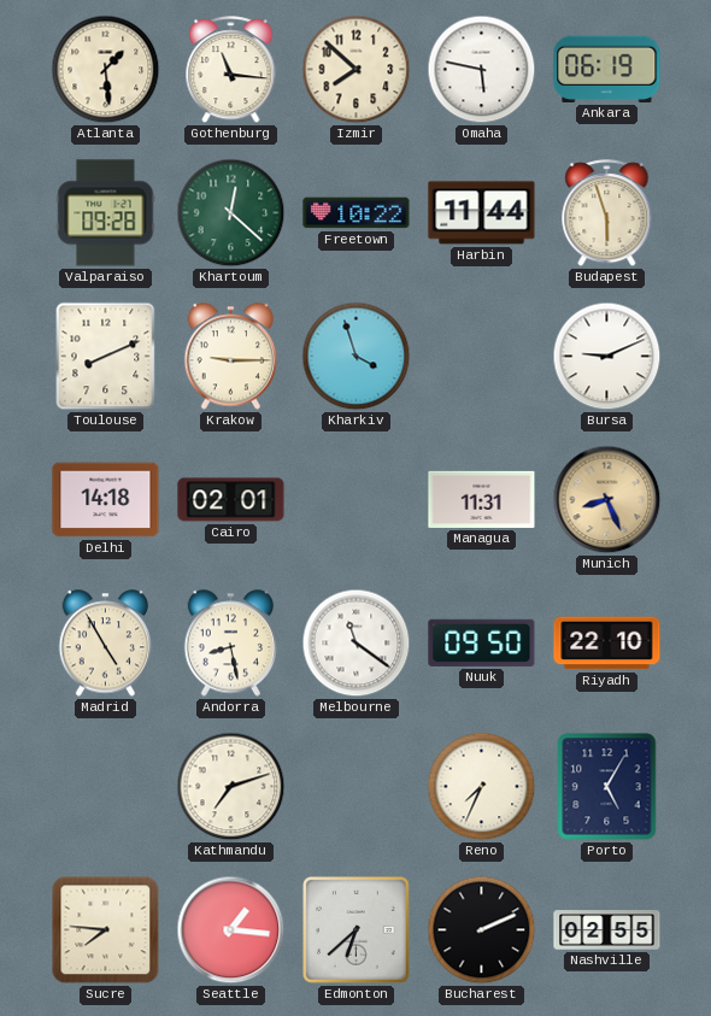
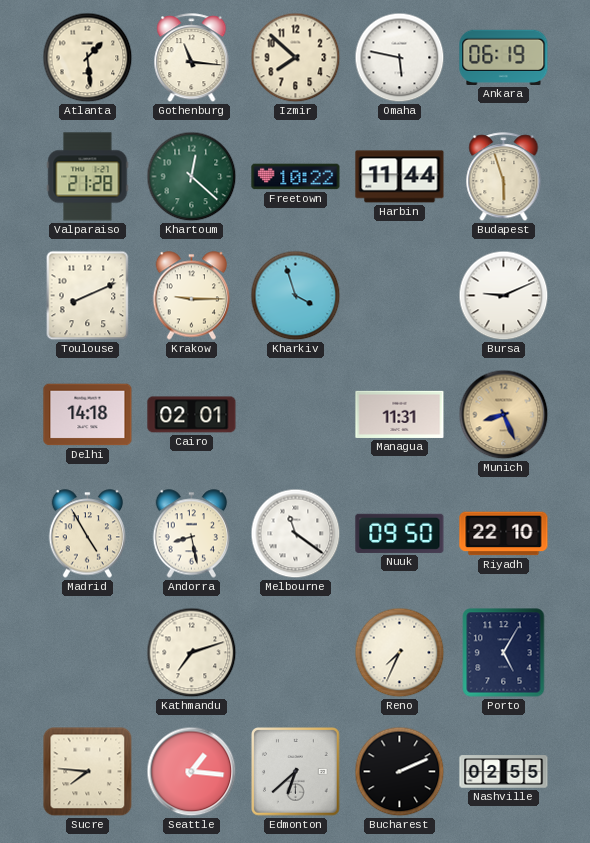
Valparaiso: 09:28 -> 21:28
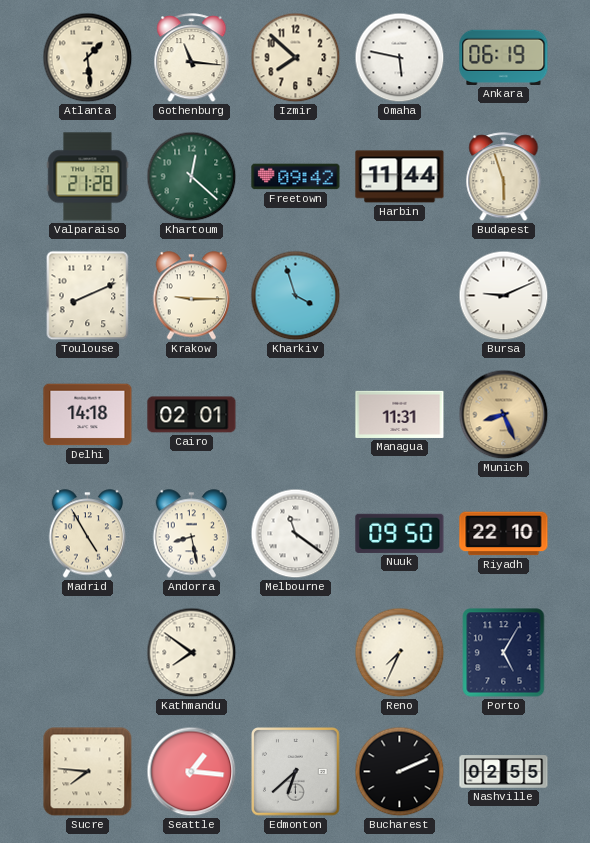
Freetown: 10:22 -> 09:42
Kathmandu: 7:12 -> 7:51
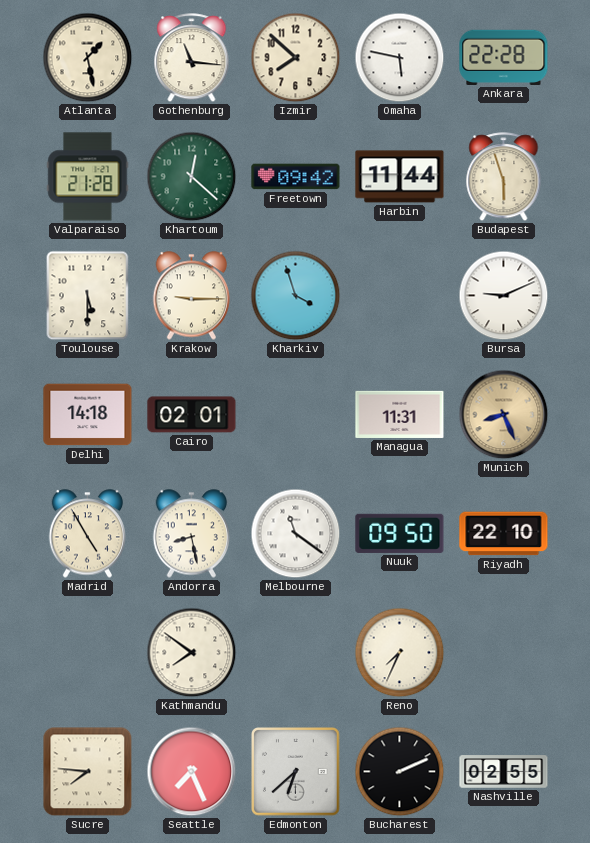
Atlanta: 1:29 -> 1:28
Ankara: 06:19 -> 22:28
Toulouse: 8:11 -> 5:30
Porto: 5:05 -> none
Seattle: 1:16 -> 7:26
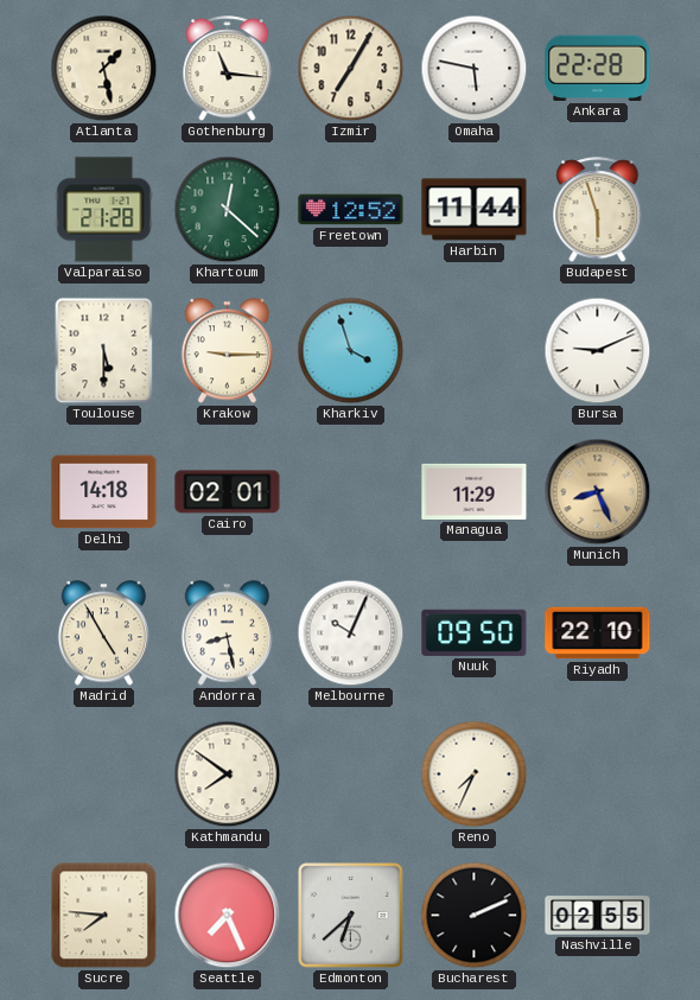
Izmir: 7:52 -> 7:05
Freetown: 09:42 -> 12:52
Managua: 11:31 -> 11:29
Melbourne: 11:21 -> 10:04
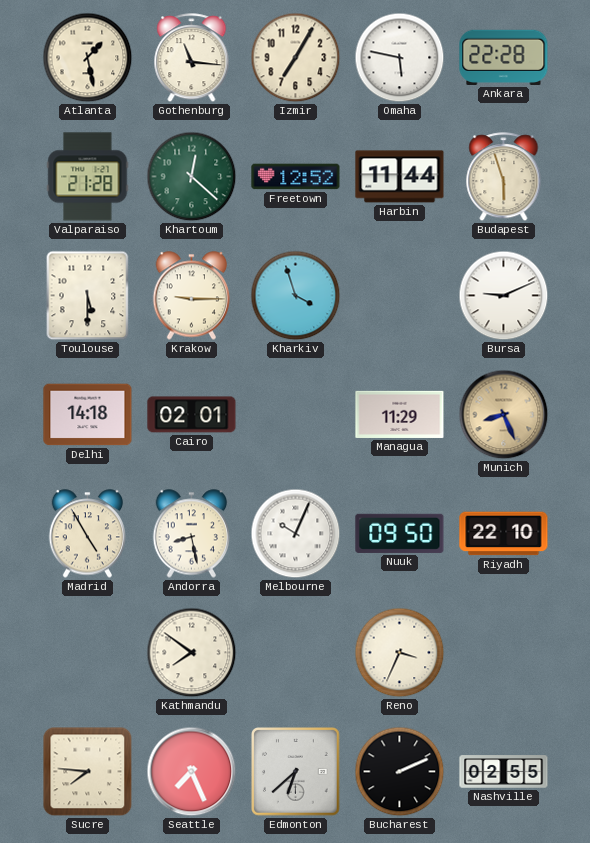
Reno: 7:34 -> 3:34
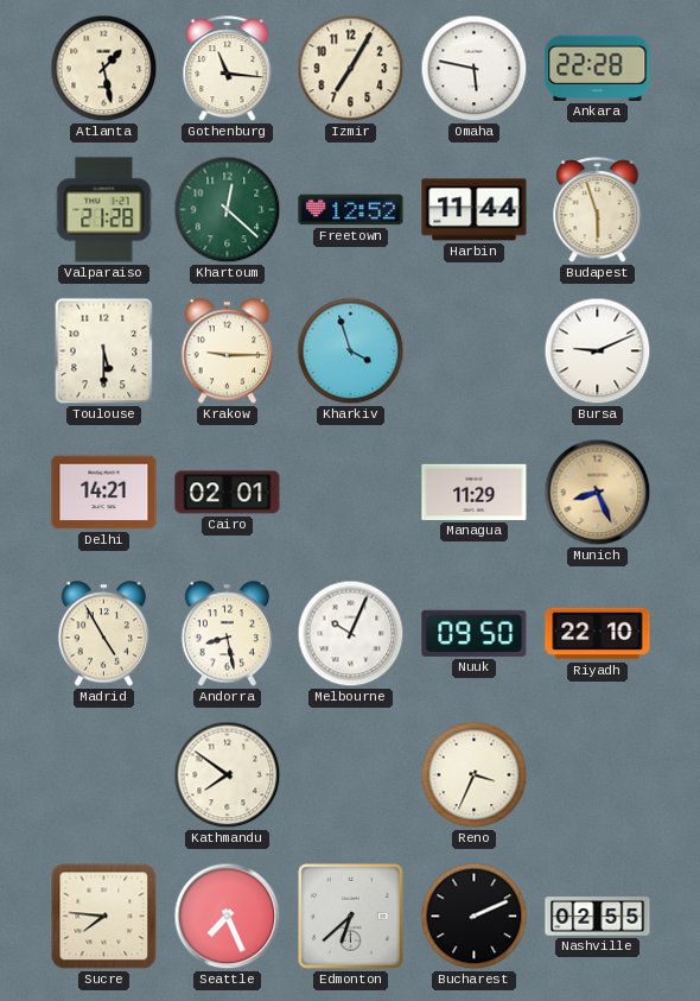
Delhi: 14:18 -> 14:21
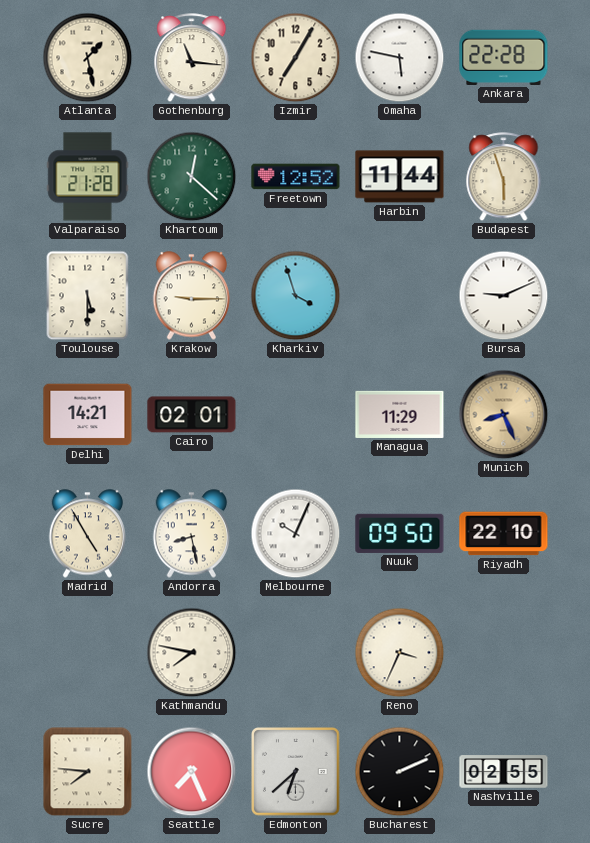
Kathmandu: 7:51 -> 7:47
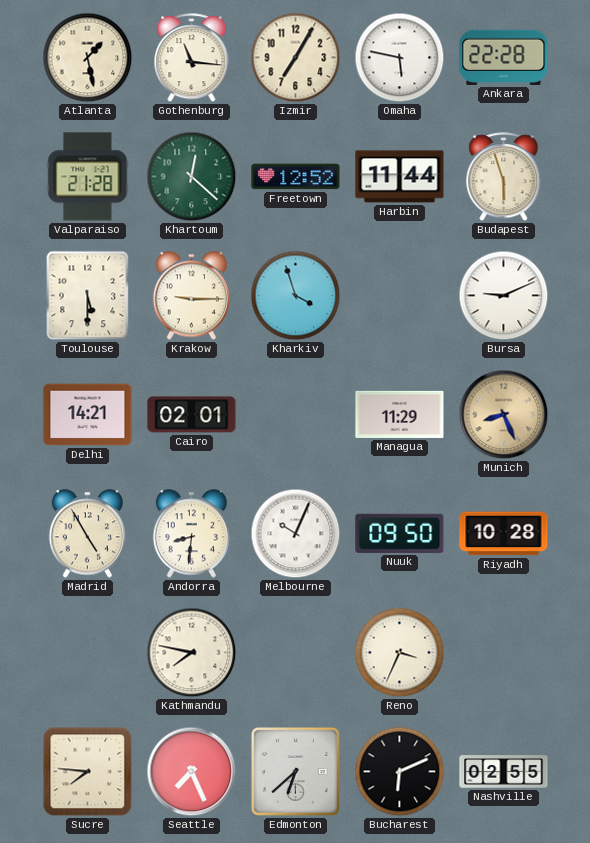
Andorra: 8:28 -> 8:31
Riyadh: 22:10 -> 10:28
Bucharest: 2:11 -> 6:11
